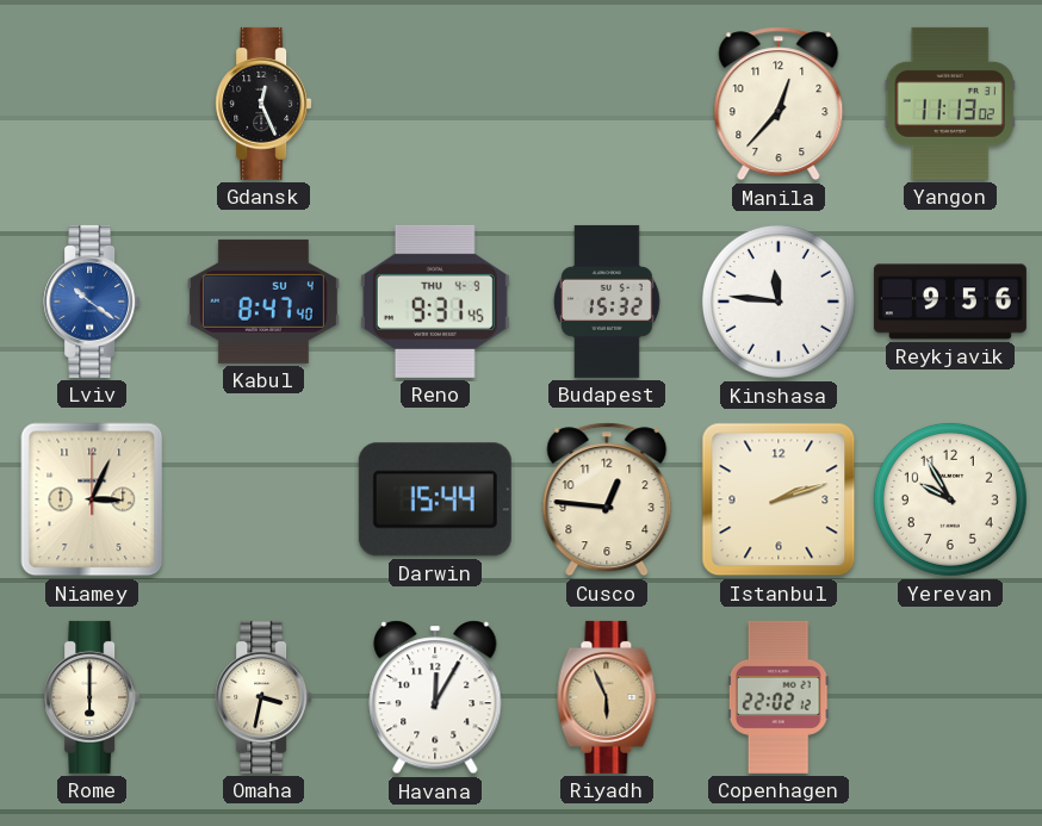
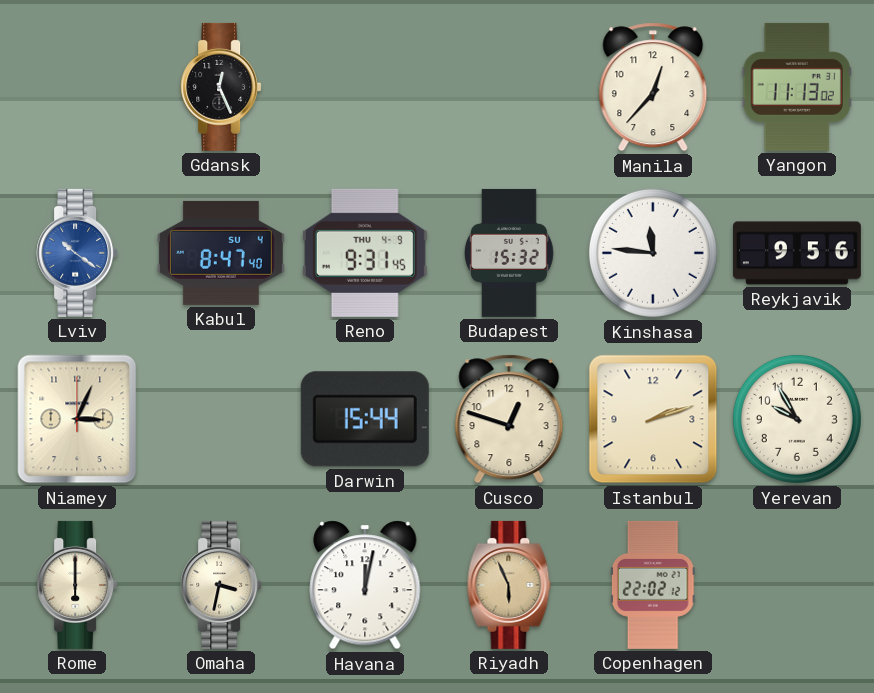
Cusco: 12:46 -> 12:48
Havana: 12:05 -> 12:02
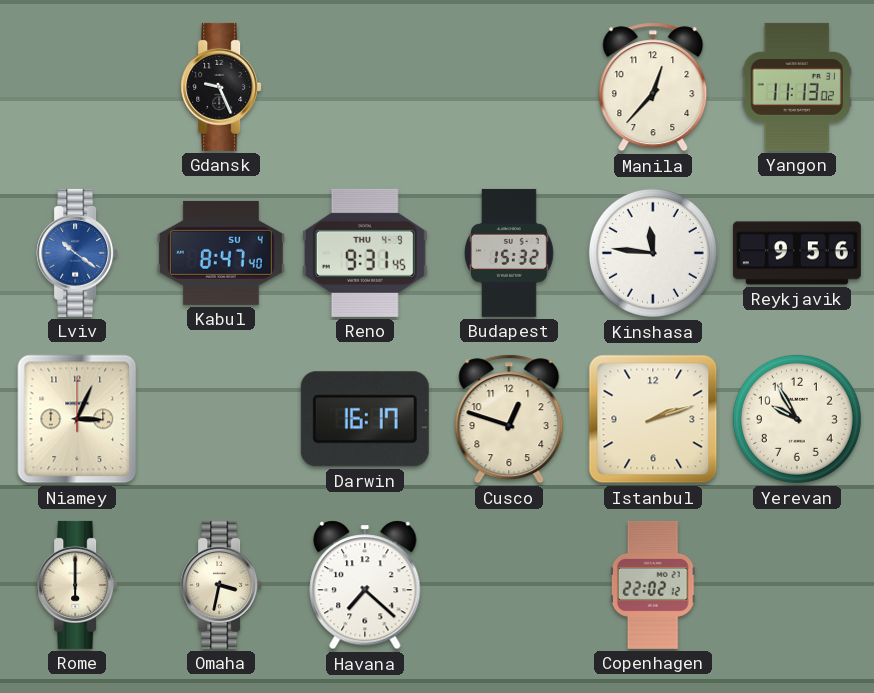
Gdansk: 12:26 -> 9:26
Darwin: 15:44 -> 16:17
Havana: 12:02 -> 7:22
Riyadh: 5:56 -> none
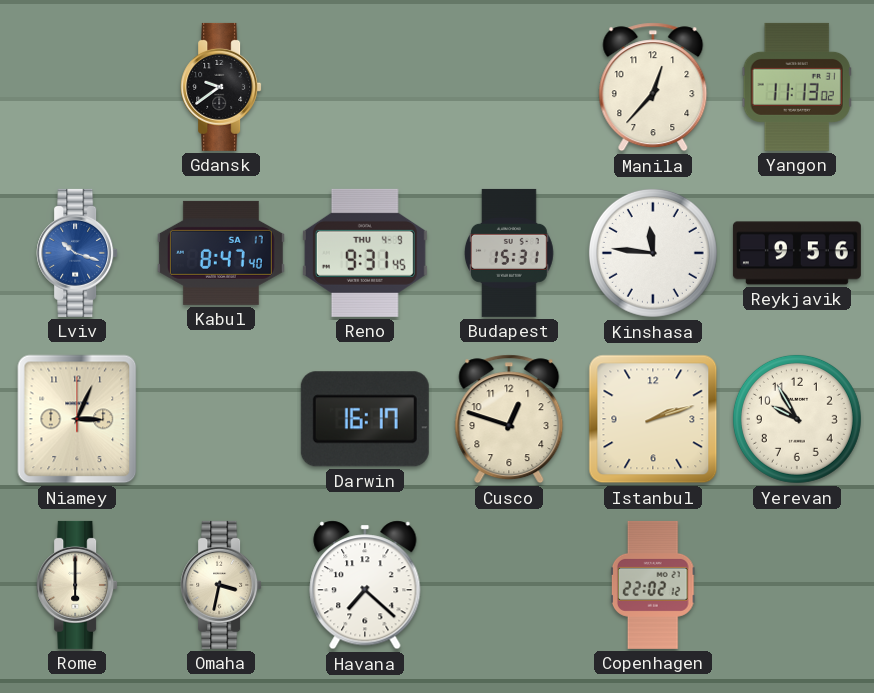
Gdansk: 9:26 -> 9:39
Lviv: 10:21 -> 10:18
Kabul date: SU 4 -> SA 17
Budapest: 15:32 -> 15:31
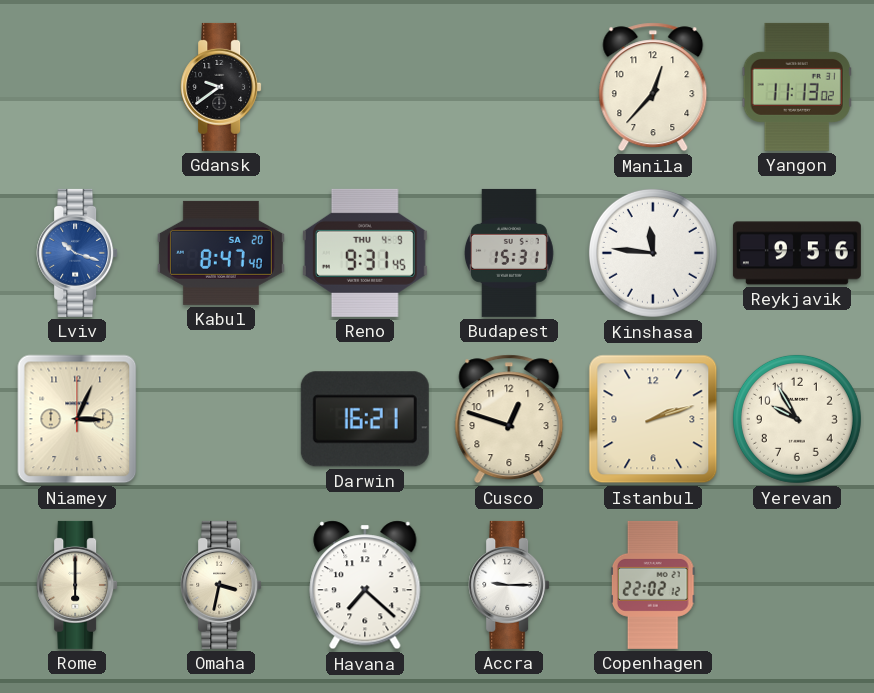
Kabul date: SA 17 -> SA 20
Darwin: 16:17 -> 16:21
Accra: none -> 9:15
